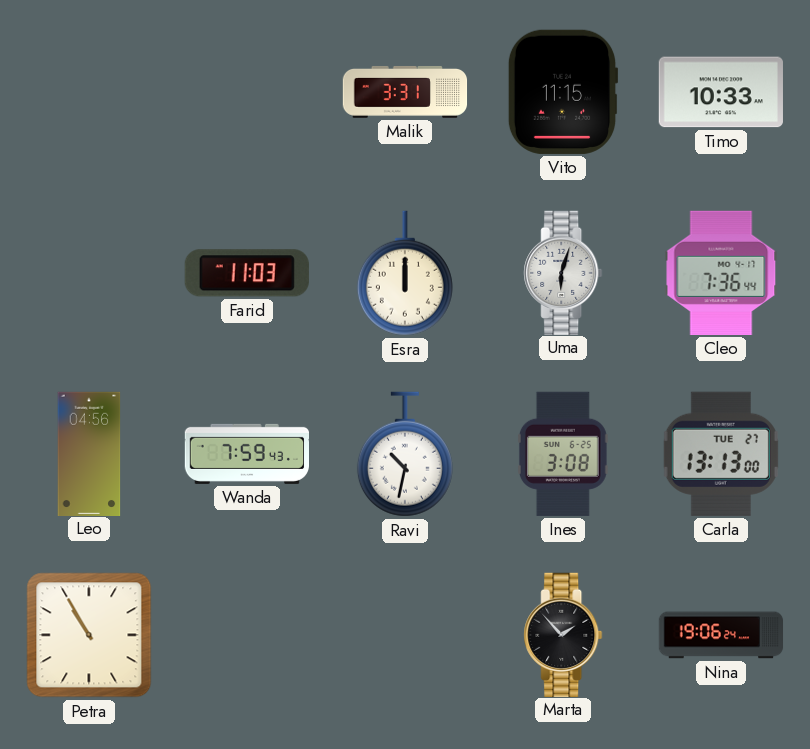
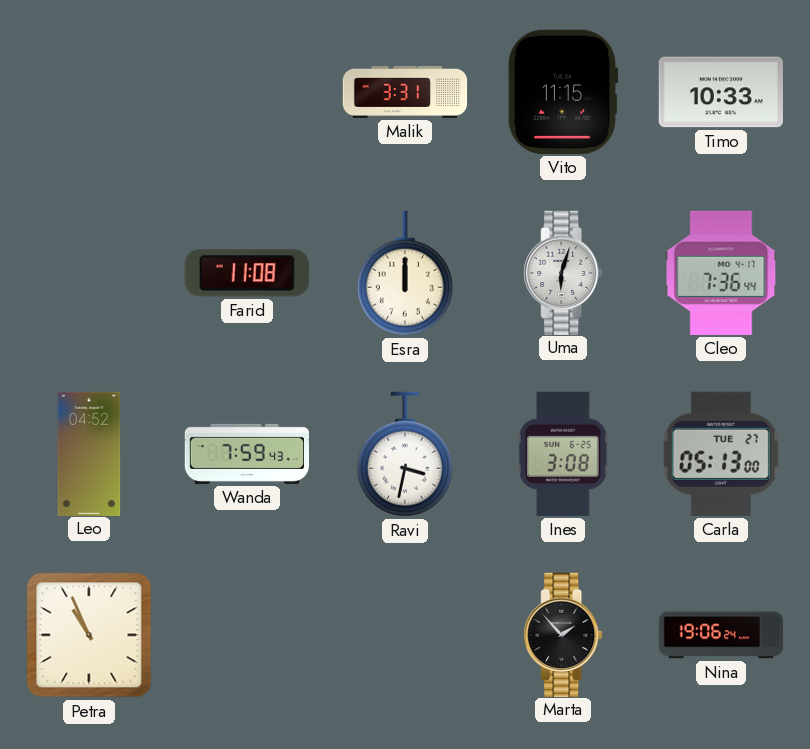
Farid: 11:03 -> 11:08
Leo: 04:56 -> 04:52
Ravi: 10:32 -> 3:32
Carla: 13:13 -> 05:13
Petra: 10:55 -> 10:56
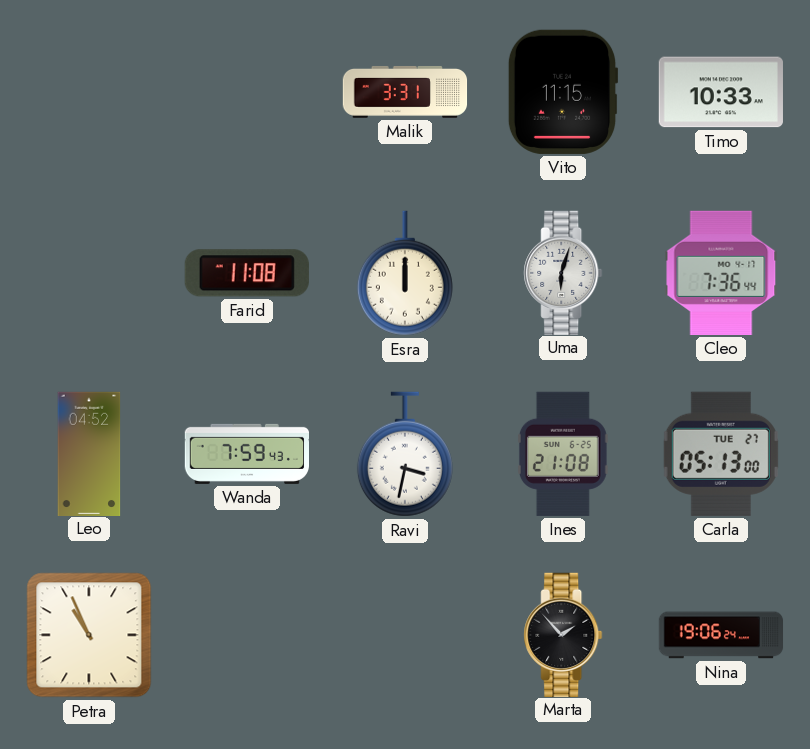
Ines: 3:08 -> 21:08
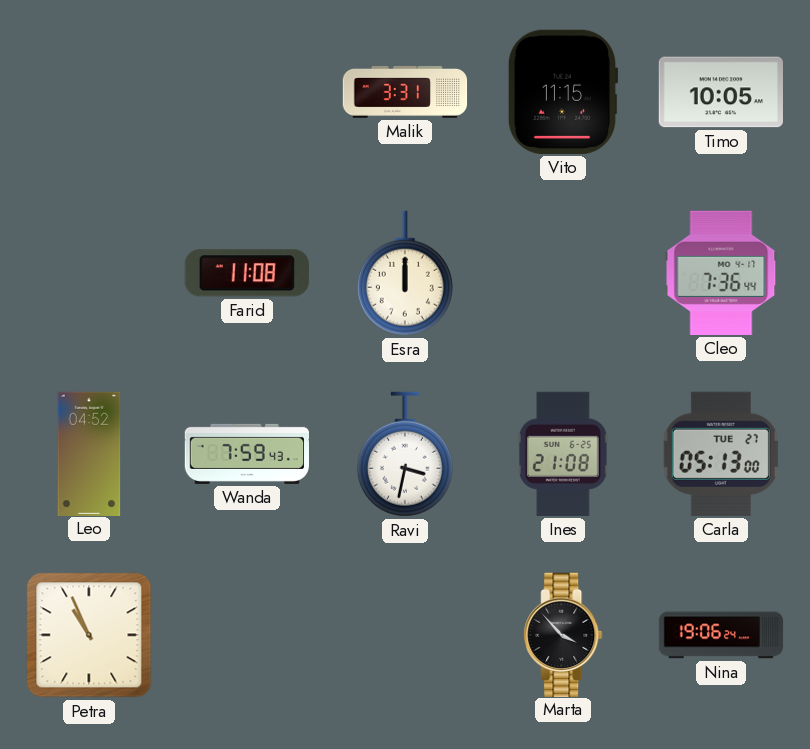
Timo: 10:33 -> 10:05
Uma: 6:03 -> none
Marta: 1:53 -> 3:53
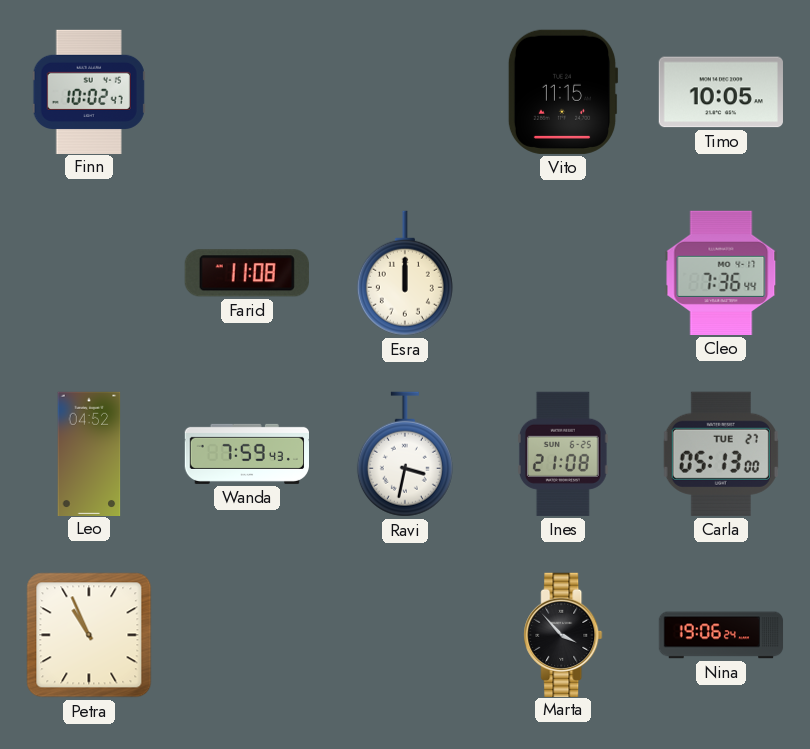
Finn: none -> 10:02
Malik: 3:31 -> none
